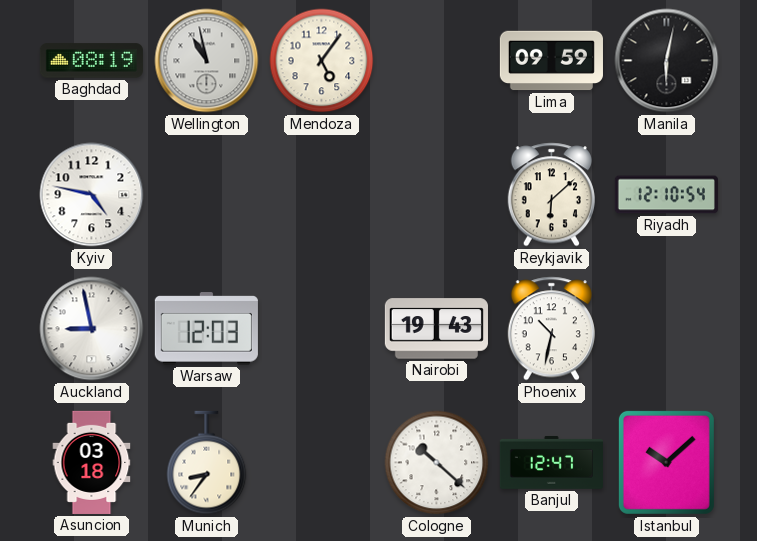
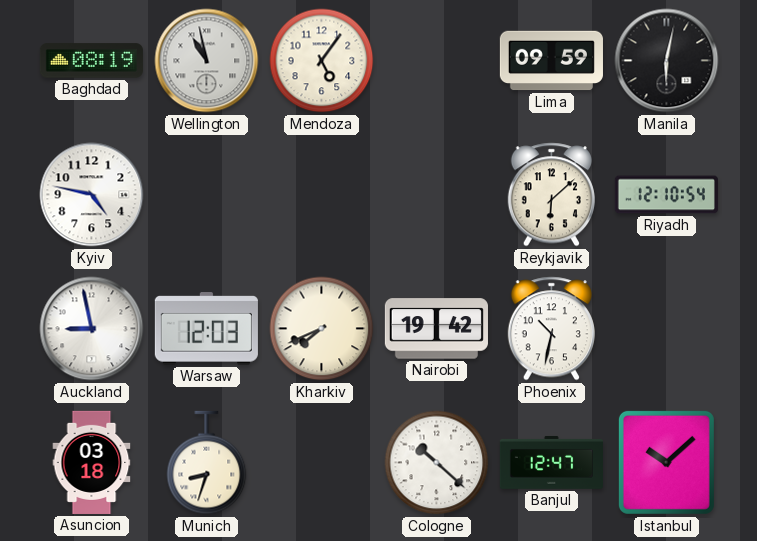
Kharkiv: none -> 7:41
Nairobi: 19:43 -> 19:42
Munich: 8:36 -> 8:33
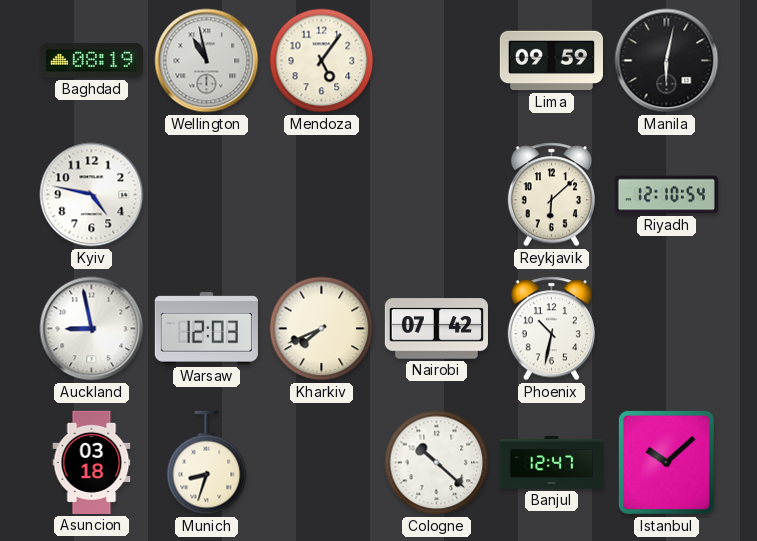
Nairobi: 19:42 -> 07:42
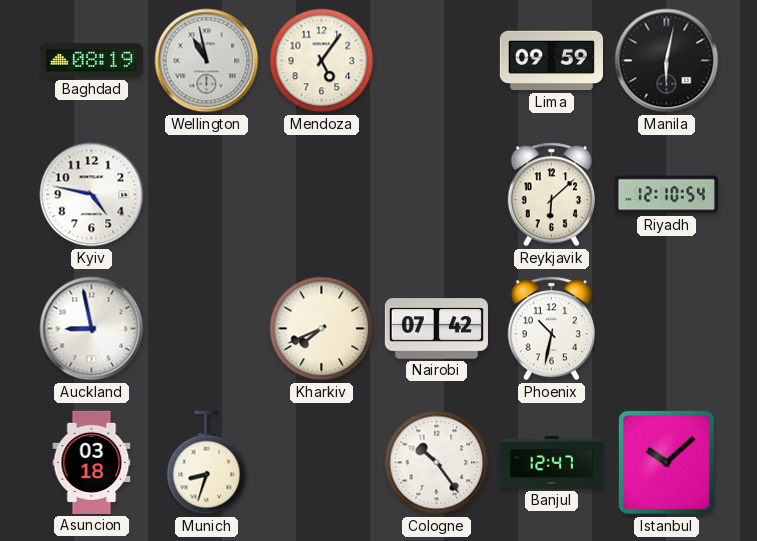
Warsaw: 12:03 -> none
Cologne: 10:22 -> 10:24
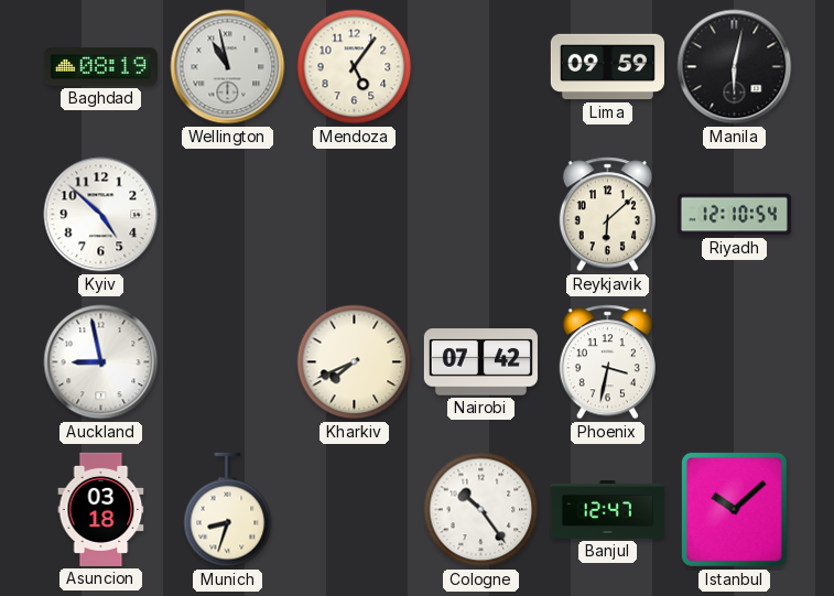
Kyiv: 4:47 -> 4:52
Phoenix: 10:32 -> 3:32
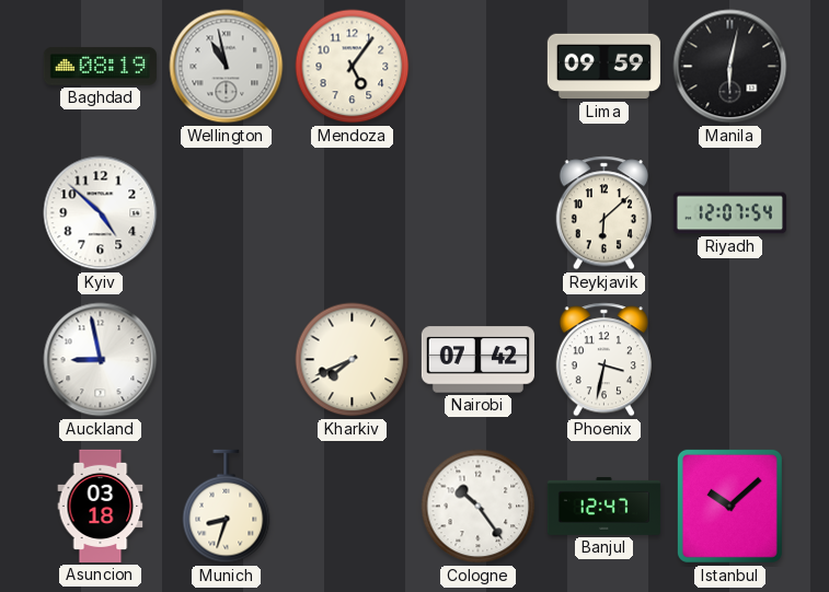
Riyadh: 12:10 -> 12:07
